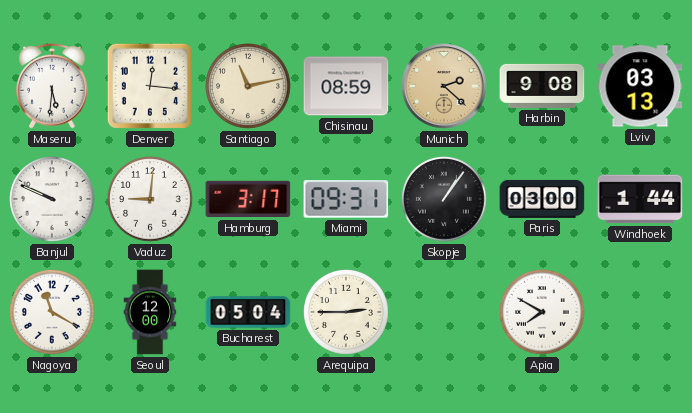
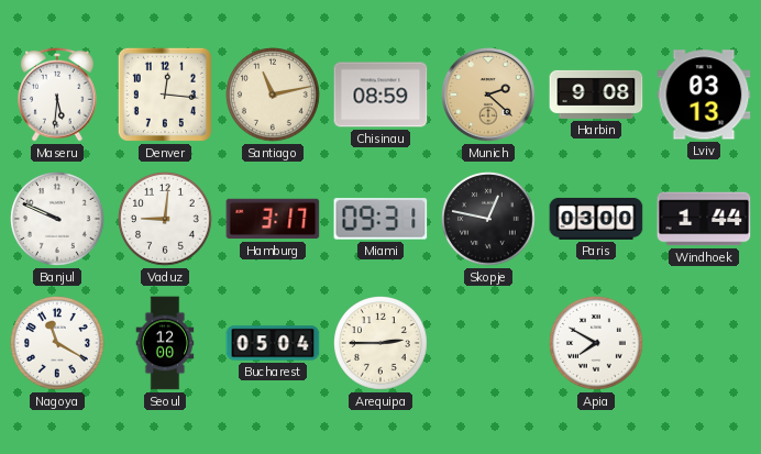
Skopje: 1:06 -> 12:47
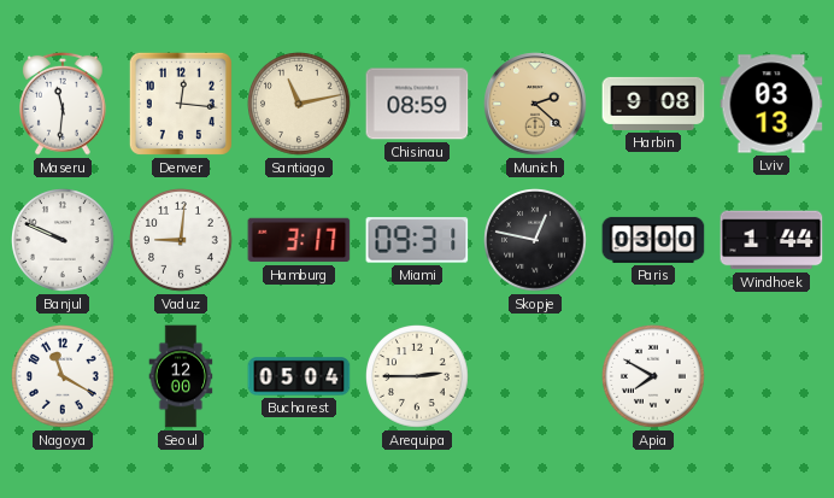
Maseru: 5:31 -> 11:31
